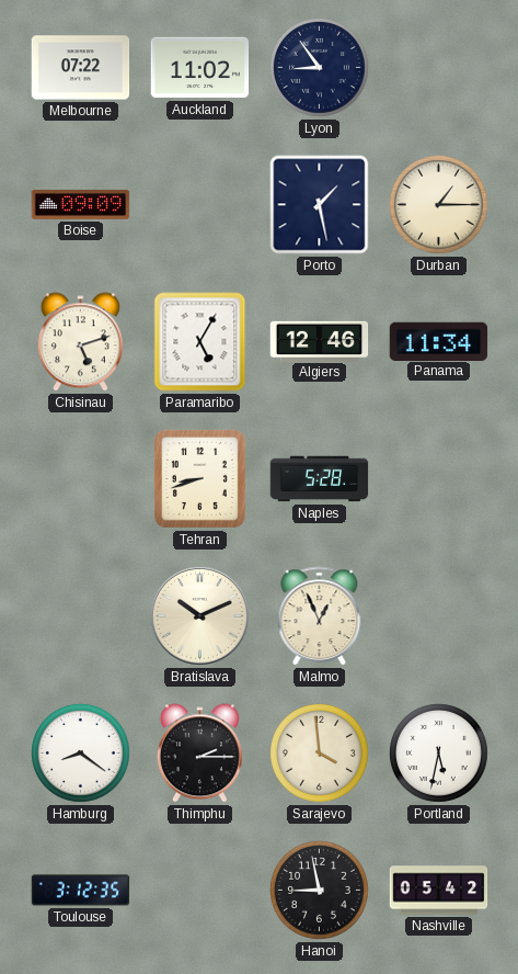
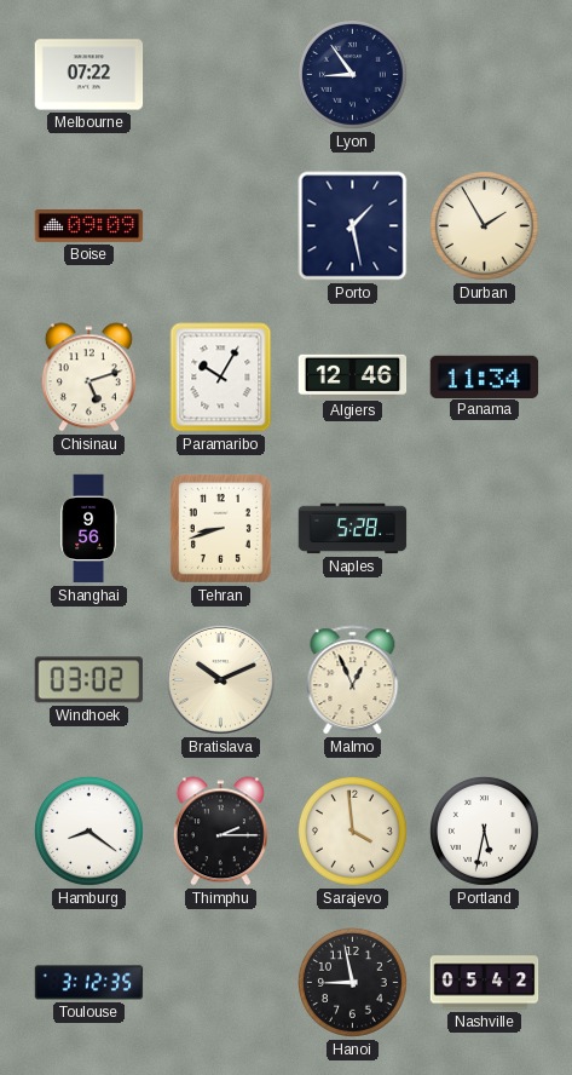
Auckland: 11:02 -> none
Durban: 1:15 -> 1:55
Paramaribo: 5:05 -> 10:05
Shanghai: none -> 9:56
Windhoek: none -> 03:02
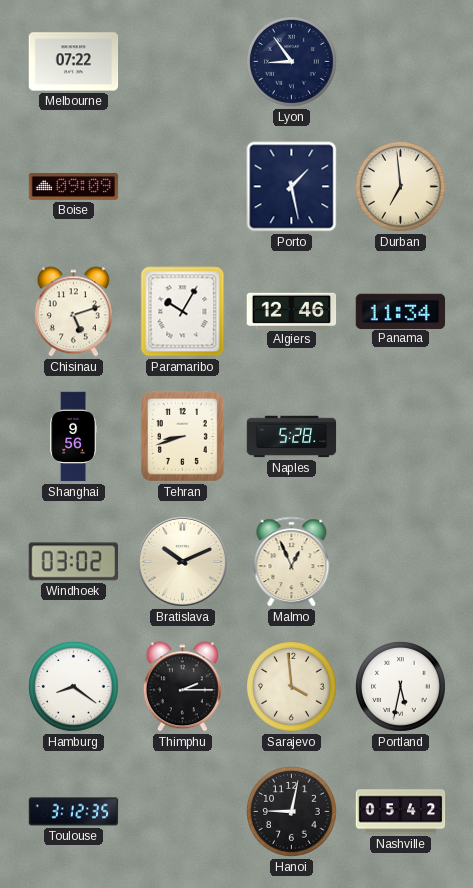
Durban: 1:55 -> 6:59
Hanoi: 8:58 -> 9:02
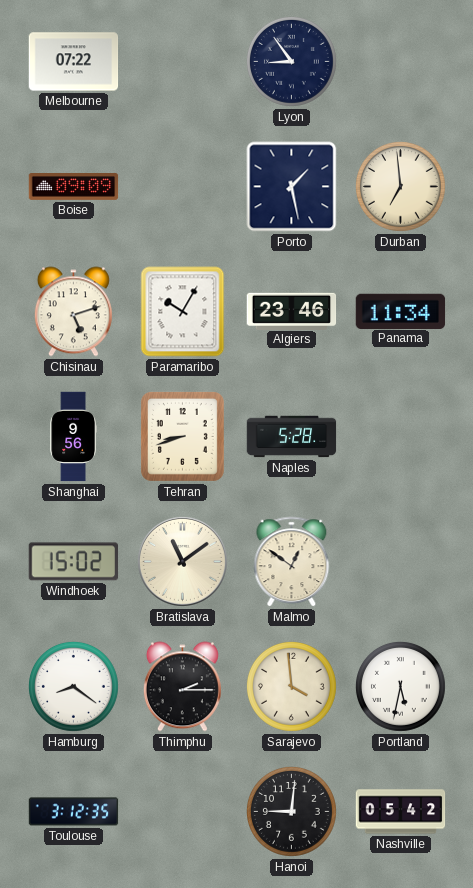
Algiers: 12:46 -> 23:46
Windhoek: 03:02 -> 15:02
Bratislava: 10:11 -> 11:09
Malmo: 12:56 -> 12:51
Hanoi: 9:02 -> 9:01
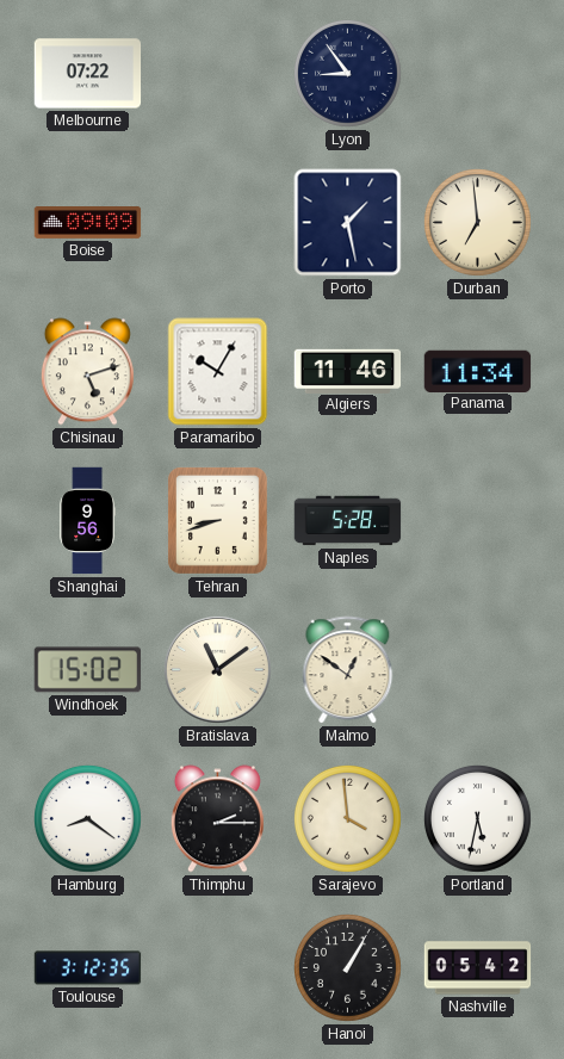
Algiers: 23:46 -> 11:46
Hanoi: 9:01 -> 1:05
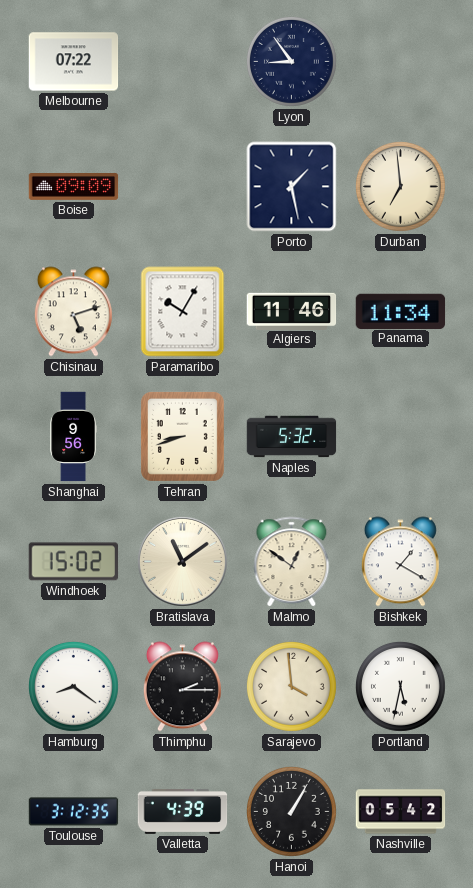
Naples: 5:28 -> 5:32
Bishkek: none -> 1:20
Valletta: none -> 4:39
